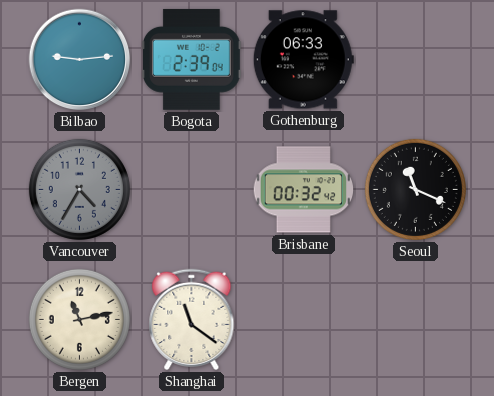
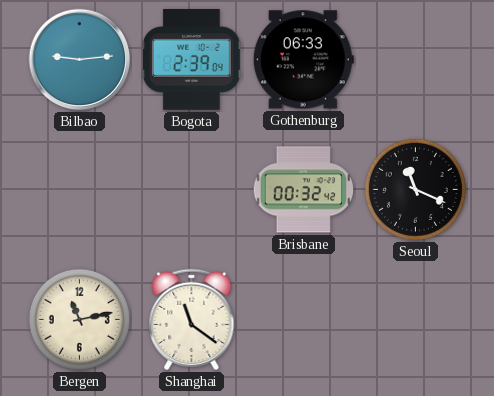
Vancouver: 4:35 -> none
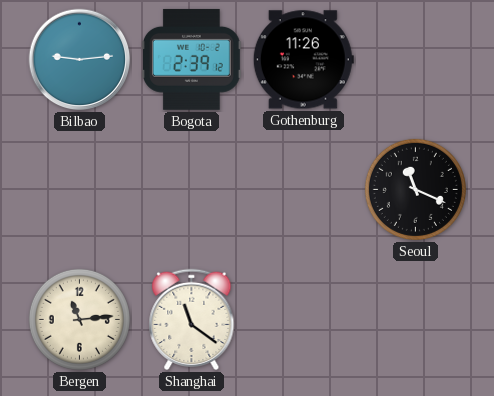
Bogota: 2:39:04 -> 2:39:12
Gothenburg: 06:33 -> 11:26
Brisbane: 00:32 -> none
Bergen: 11:13 -> 11:14
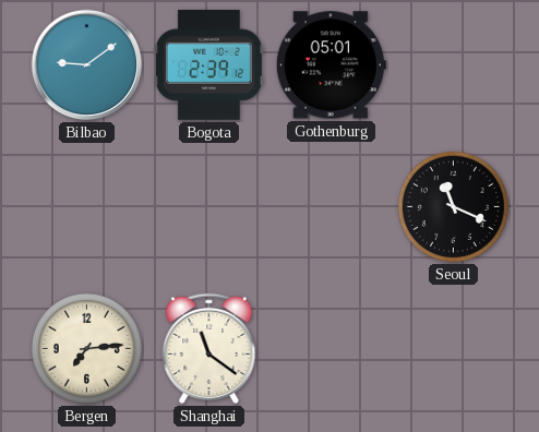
Bilbao: 9:14 -> 9:09
Gothenburg: 11:26 -> 05:01
Bergen: 11:14 -> 7:14
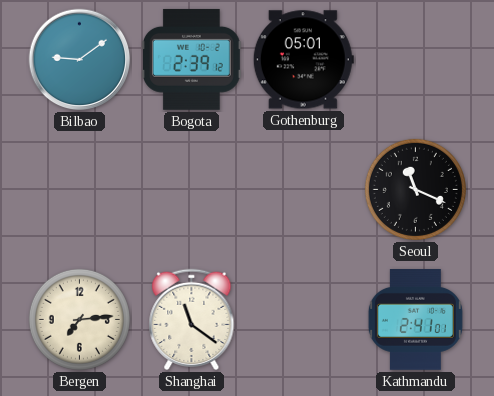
Kathmandu: none -> 2:41
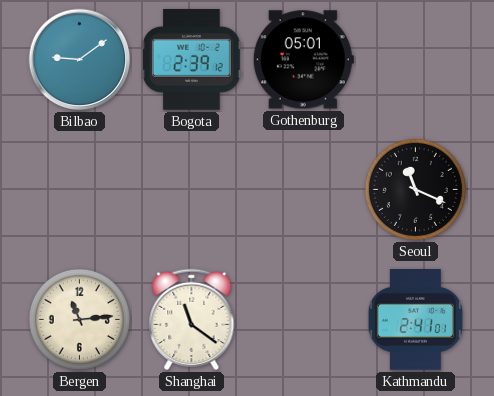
Bergen: 7:14 -> 11:14
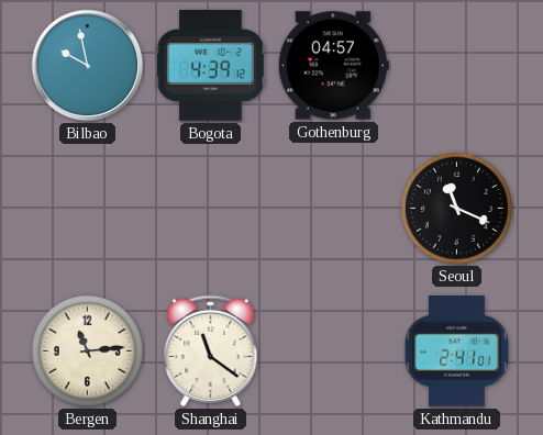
Bilbao: 9:09 -> 9:58
Bogota: 2:39 -> 4:39
Gothenburg: 05:01 -> 04:57
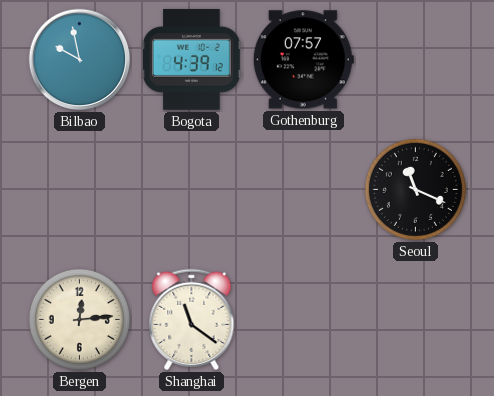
Gothenburg: 04:57 -> 07:57
Bergen: 11:14 -> 12:14
Kathmandu: 2:41 -> none
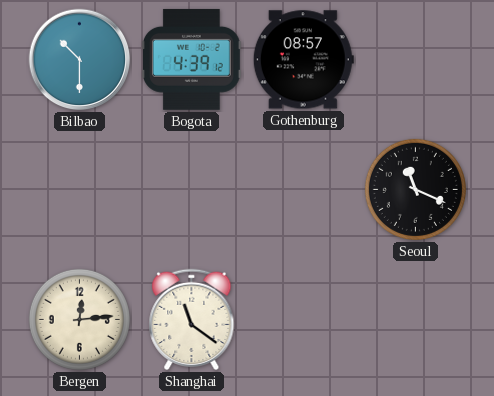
Bilbao: 9:58 -> 10:30
Gothenburg: 07:57 -> 08:57
